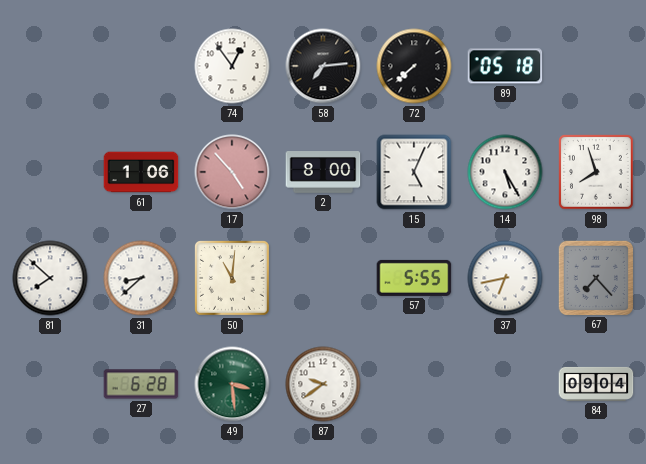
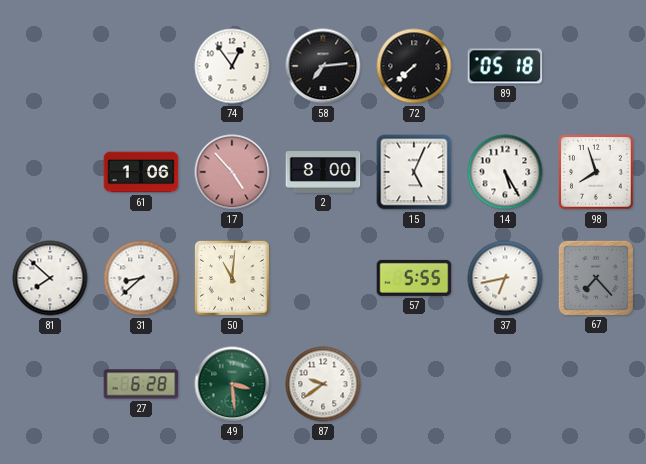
84: 09:04 -> none
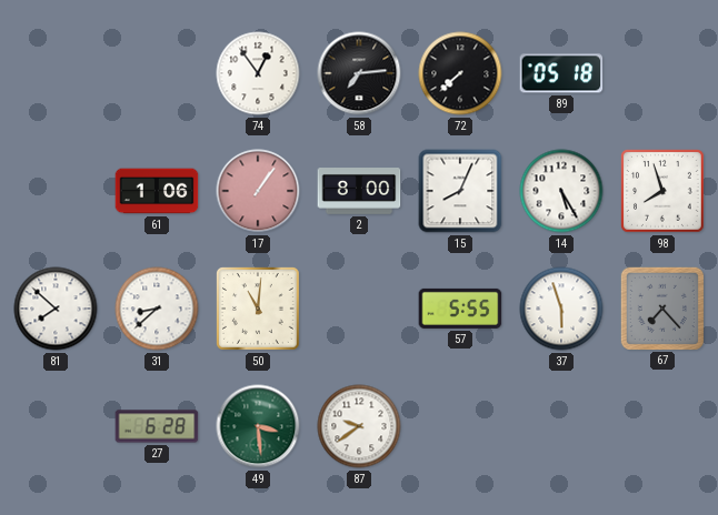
17: 4:53 -> 1:06
15: 5:04 -> 8:04
37: 6:43 -> 5:57
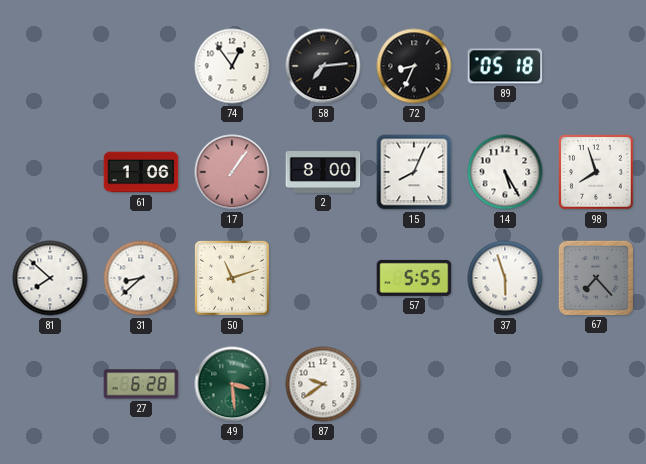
72: 7:38 -> 8:34
50: 11:01 -> 11:12
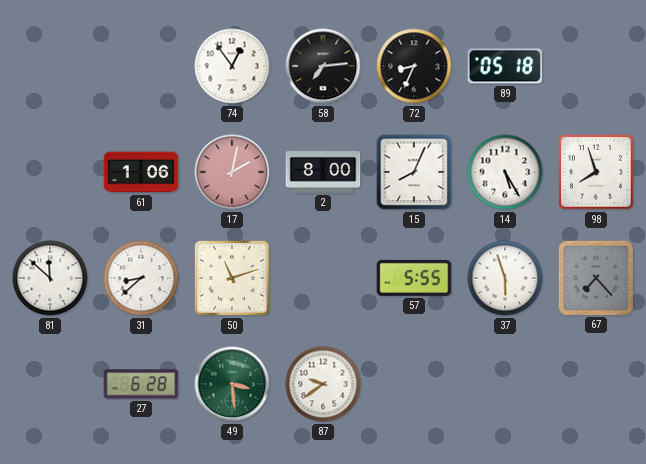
17: 1:06 -> 2:02
81: 7:52 -> 11:52
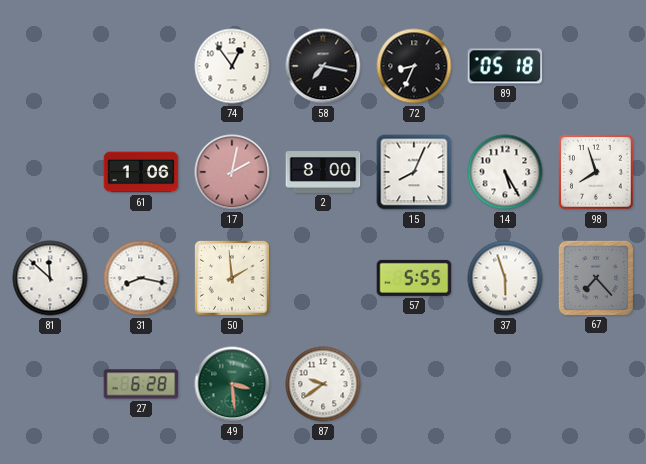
58: 7:14 -> 7:17
31: 8:38 -> 8:17
50: 11:12 -> 1:59
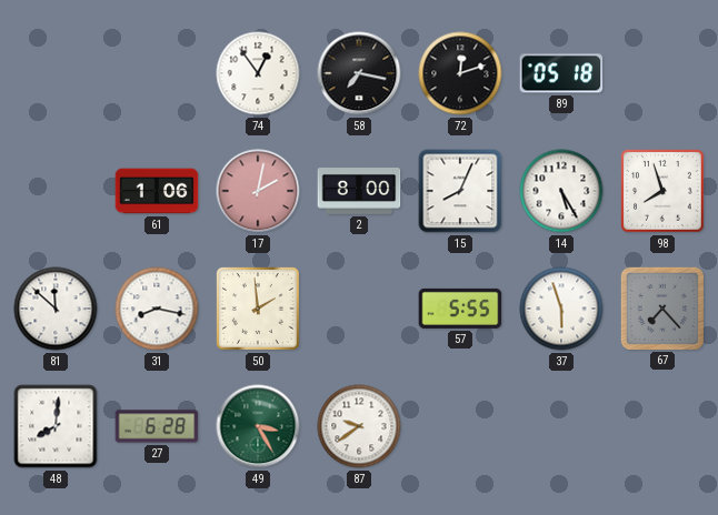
72: 8:34 -> 12:12
48: none -> 8:01
49: 3:29 -> 3:25
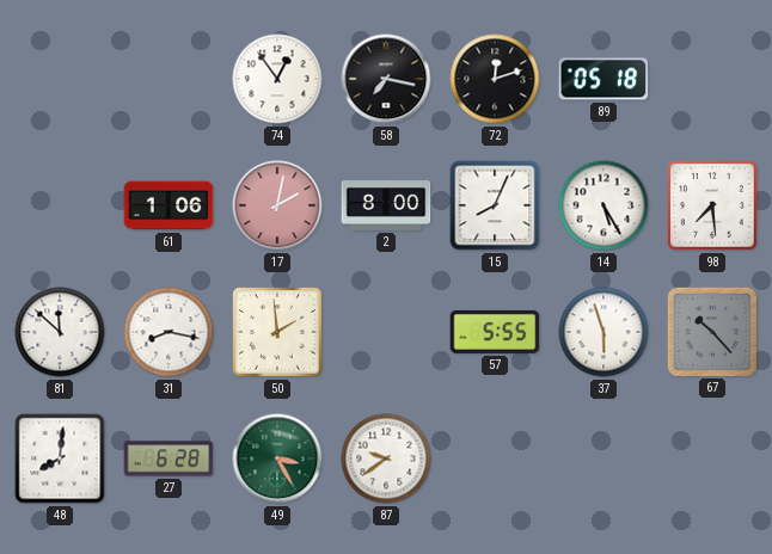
98: 7:57 -> 7:29
67: 7:23 -> 10:23
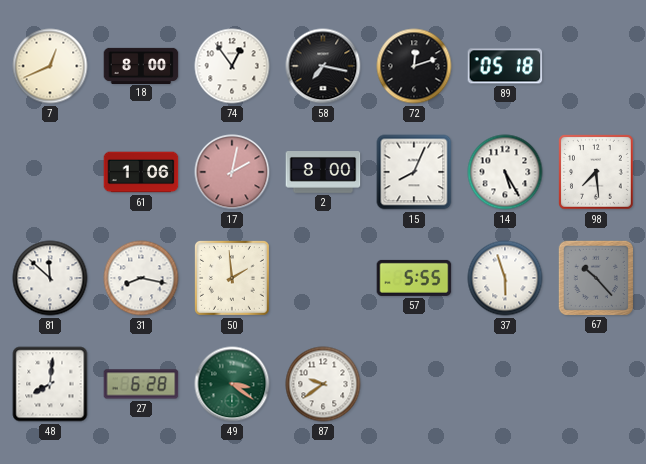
7: none -> 12:41
18: none -> 8:00
49: 3:25 -> 3:21
